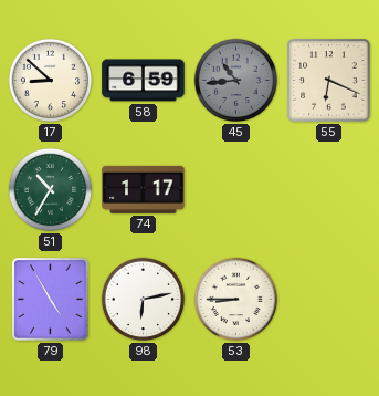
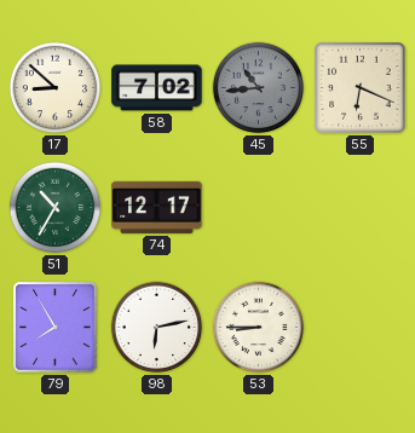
58: 6:59 -> 7:02
74: 1:17 -> 12:17
79: 4:55 -> 7:55
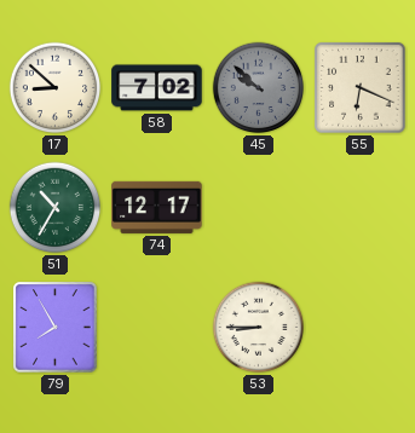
45: 10:44 -> 9:52
98: 6:13 -> none
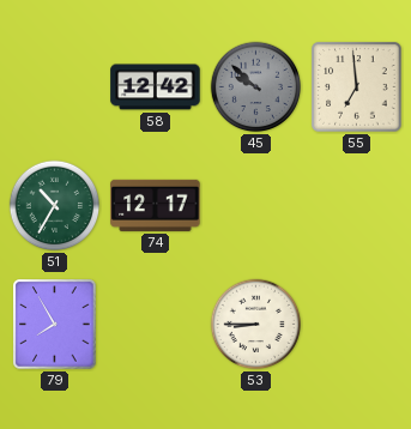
17: 8:52 -> none
58: 7:02 -> 12:42
55: 6:19 -> 6:59
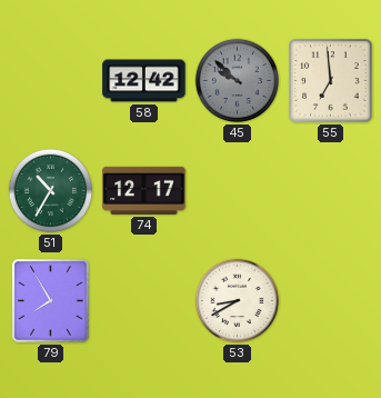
53: 8:45 -> 8:40
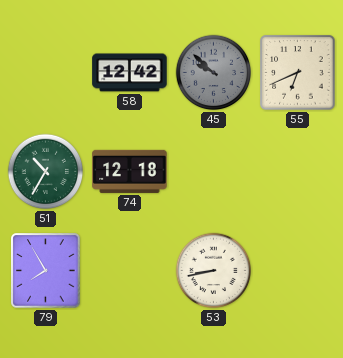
55: 6:59 -> 6:41
74: 12:17 -> 12:18
53: 8:40 -> 8:43
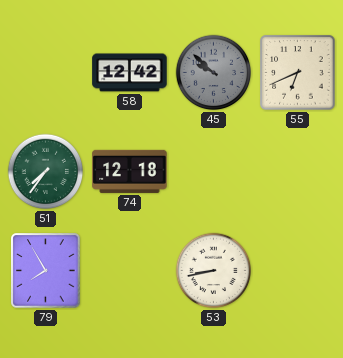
51: 10:35 -> 7:36
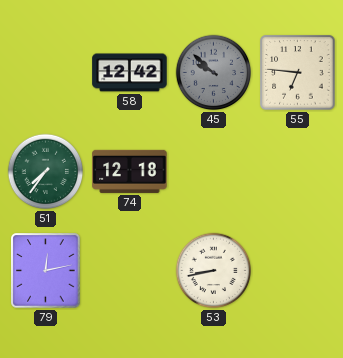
55: 6:41 -> 6:46
79: 7:55 -> 12:13
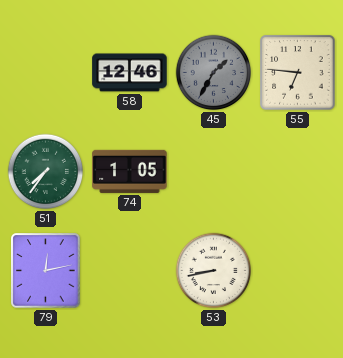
58: 12:42 -> 12:46
45: 9:52 -> 1:35
74: 12:18 -> 1:05
